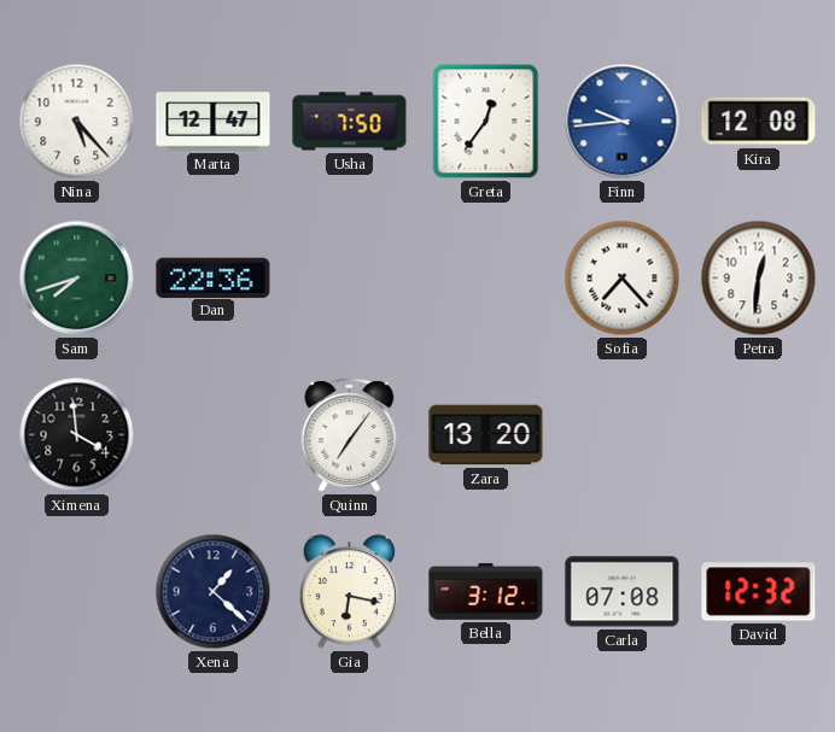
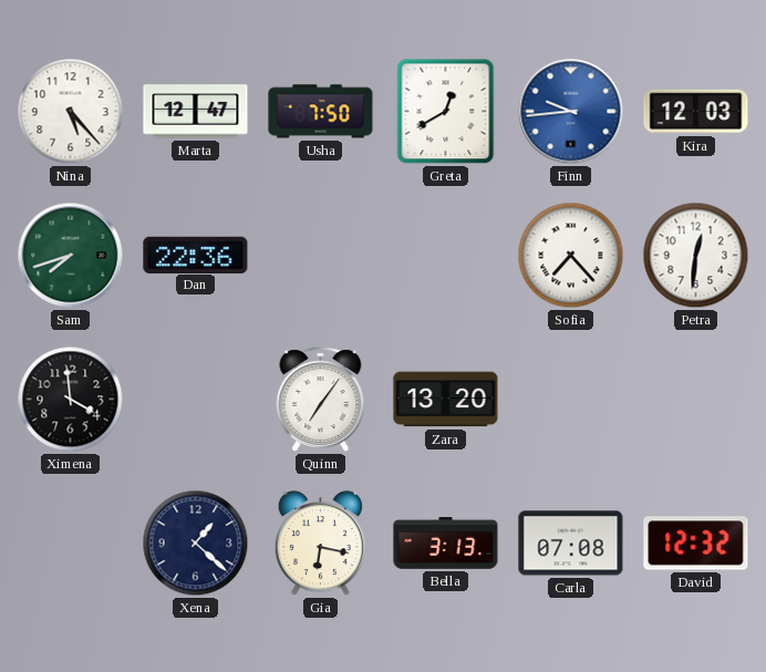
Greta: 12:36 -> 12:40
Kira: 12:08 -> 12:03
Bella: 3:12 -> 3:13
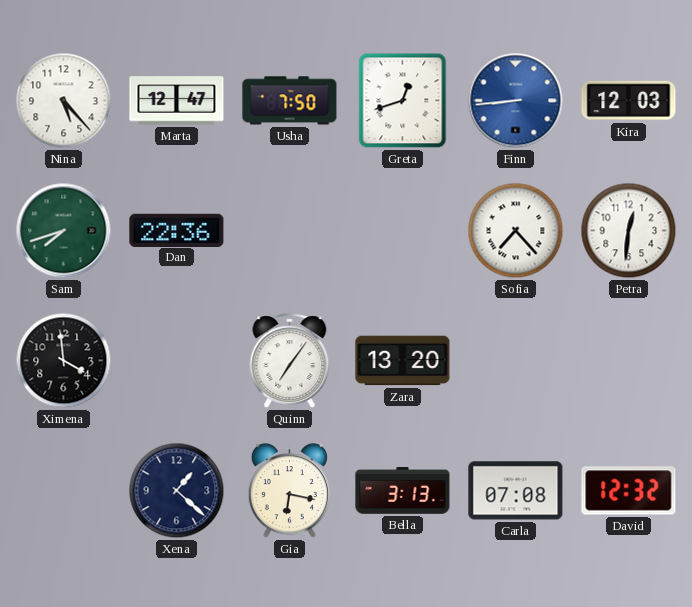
Greta: 12:40 -> 12:42
Finn: 9:44 -> 8:44
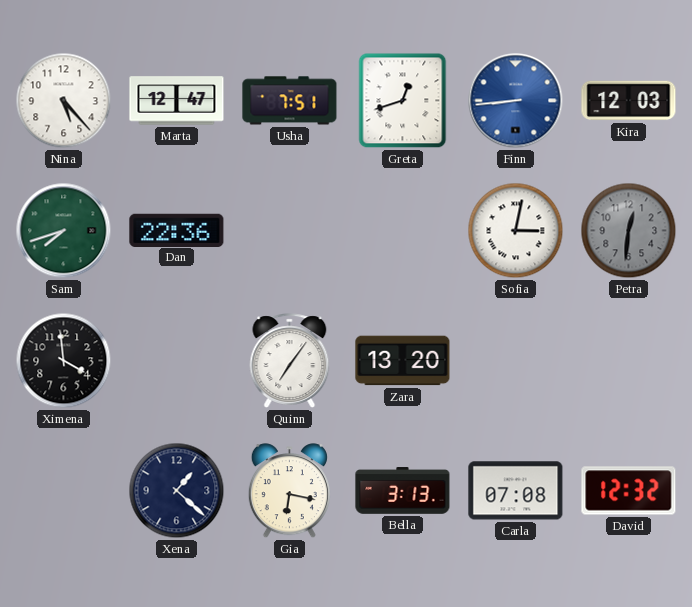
Usha: 7:50 -> 7:51
Sofia: 7:23 -> 3:02
Petra dial: white -> grey
